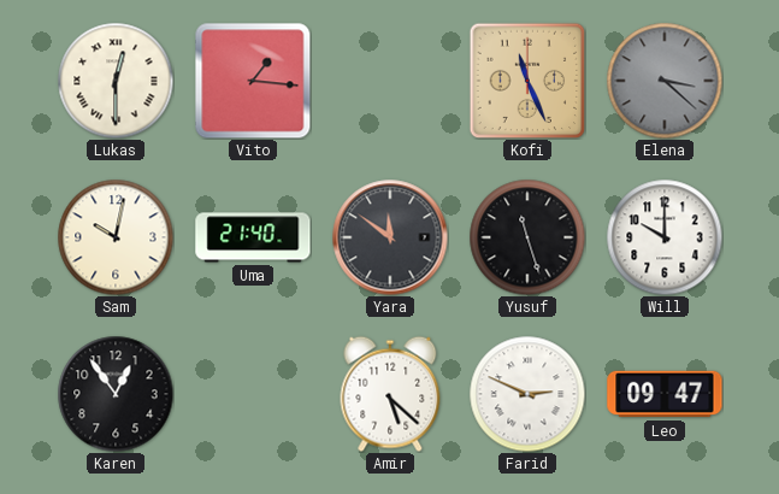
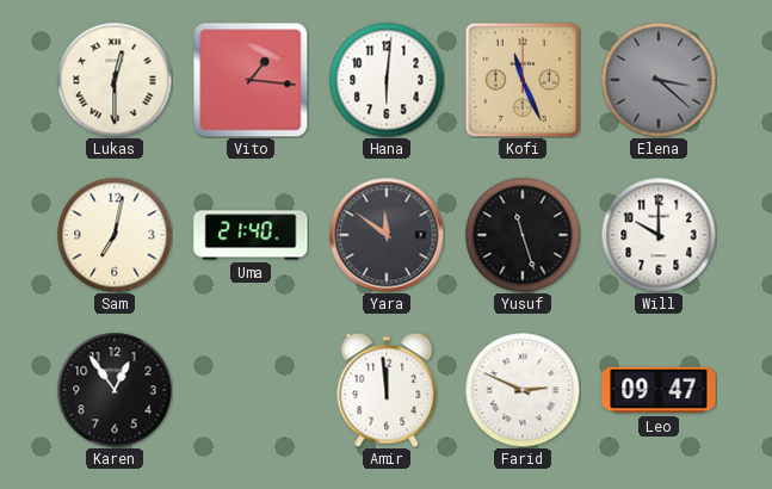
Hana: none -> 6:01
Sam: 10:02 -> 7:02
Amir: 5:22 -> 11:59
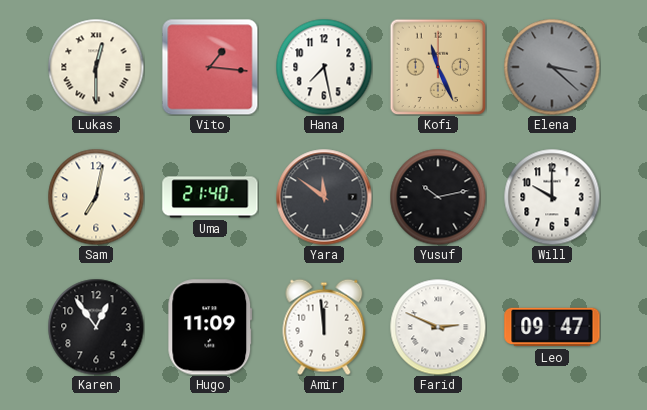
Hana: 6:01 -> 7:28
Yusuf: 11:27 -> 10:13
Hugo: none -> 11:09
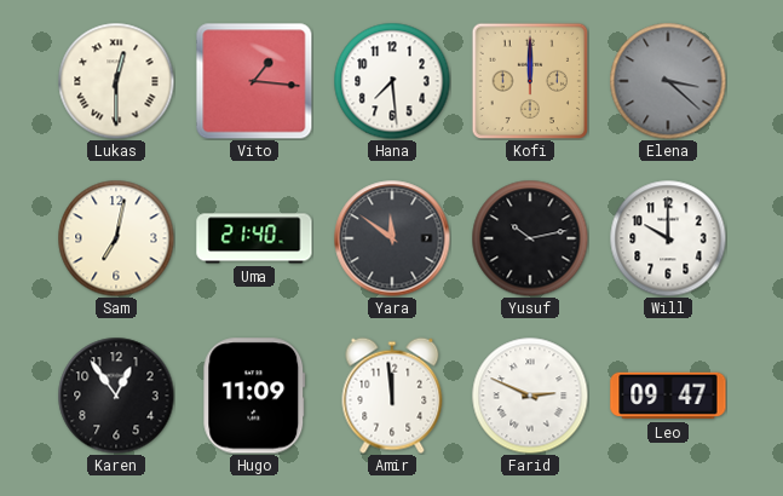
Hana: 7:28 -> 7:29
Kofi: 11:26 -> 12:00
